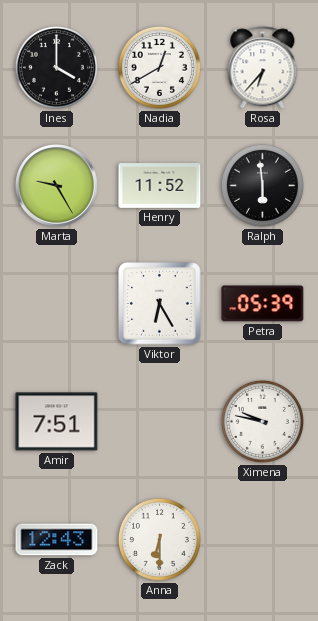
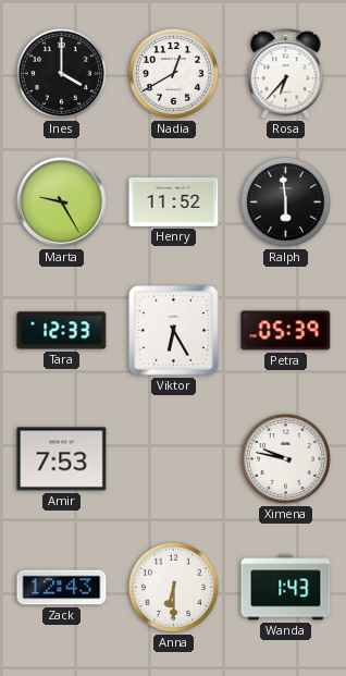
Tara: none -> 12:33
Amir: 7:51 -> 7:53
Wanda: none -> 1:43
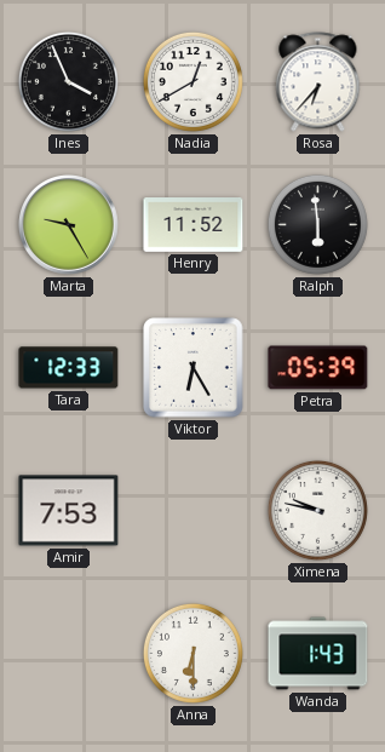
Ines: 4:00 -> 3:56
Zack: 12:43 -> none
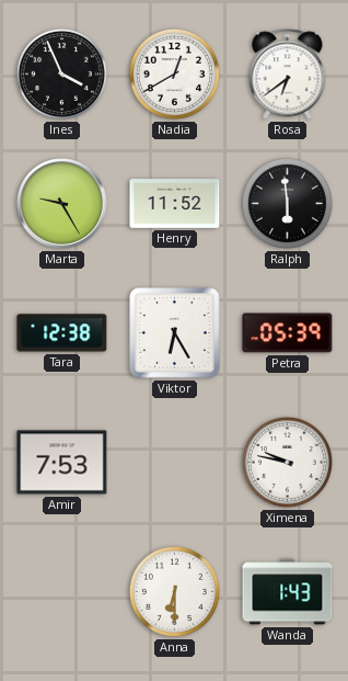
Rosa: 6:37 -> 6:39
Tara: 12:33 -> 12:38
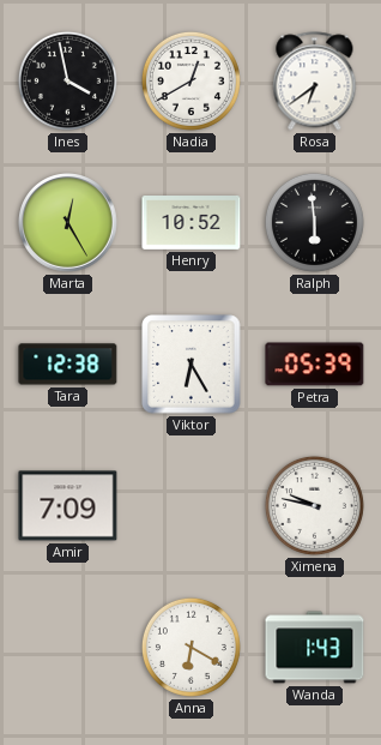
Ines: 3:56 -> 3:58
Marta: 9:25 -> 12:25
Henry: 11:52 -> 10:52
Amir: 7:53 -> 7:09
Anna: 6:30 -> 6:20
